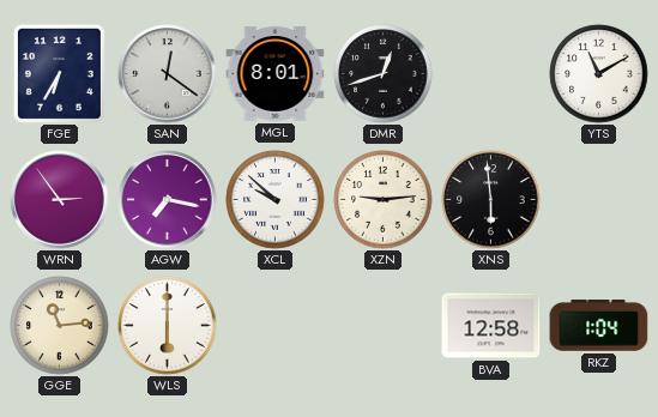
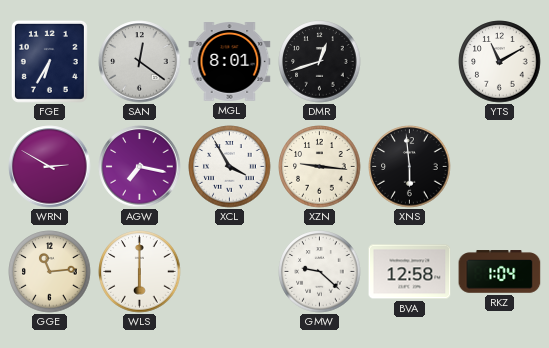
WRN: 2:54 -> 2:50
XCL: 9:52 -> 3:55
XZN: 9:14 -> 9:16
GMW: none -> 9:22
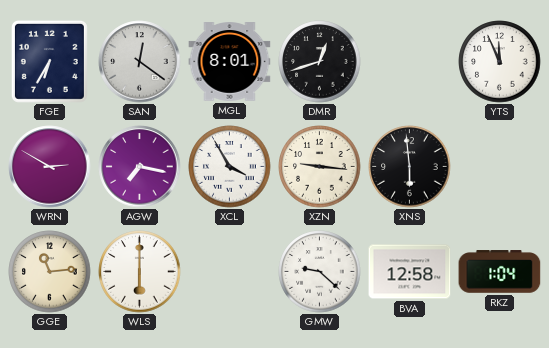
YTS: 11:10 -> 11:56
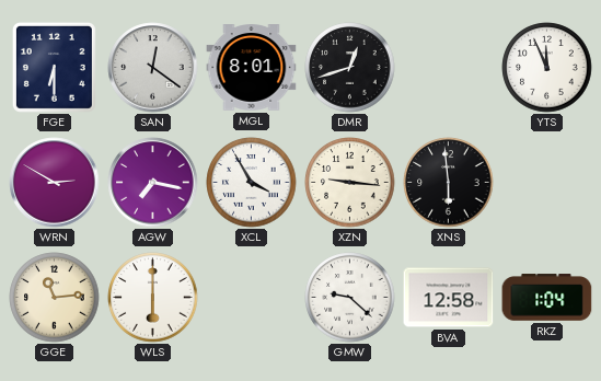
FGE: 6:35 -> 6:30
